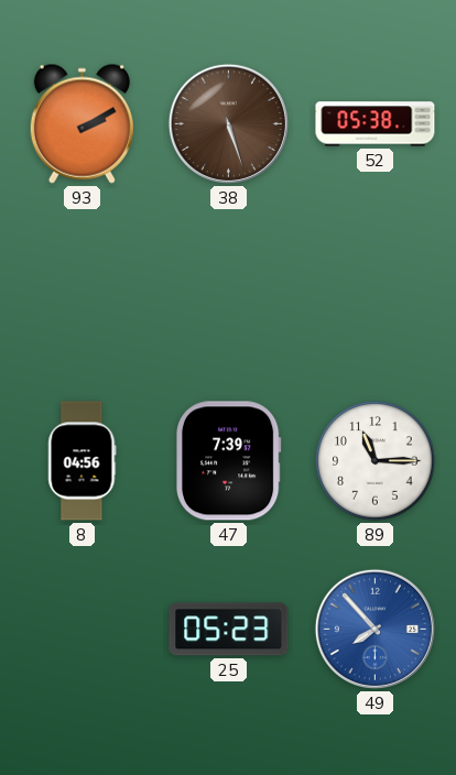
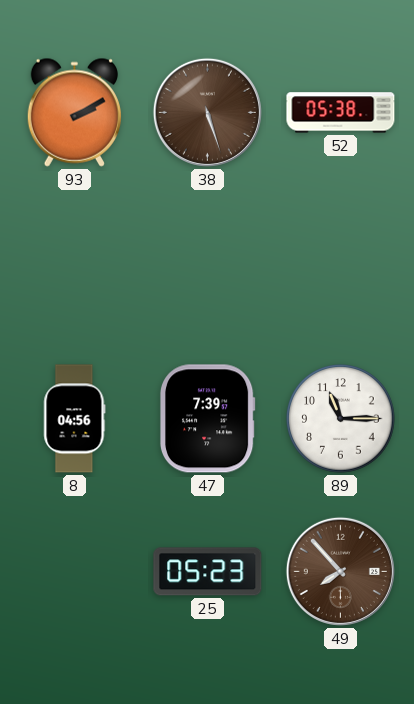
49 dial: blue -> brown
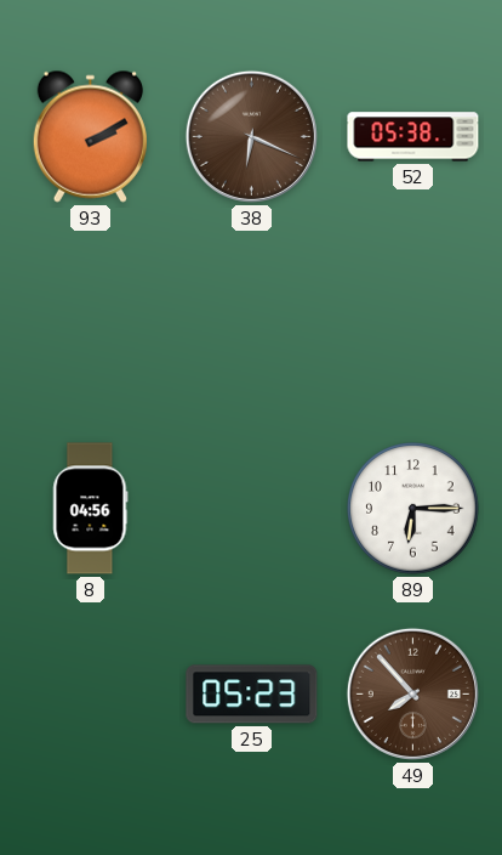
38: 5:27 -> 6:19
47: 7:39 -> none
89: 11:15 -> 6:15
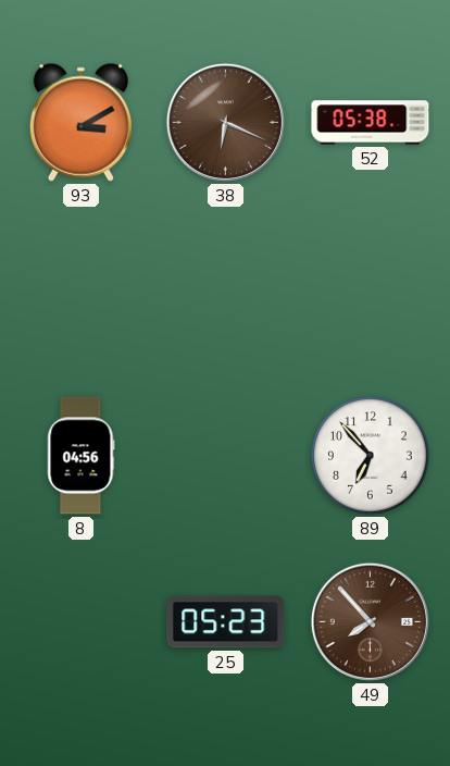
93: 2:10 -> 3:10
89: 6:15 -> 6:53
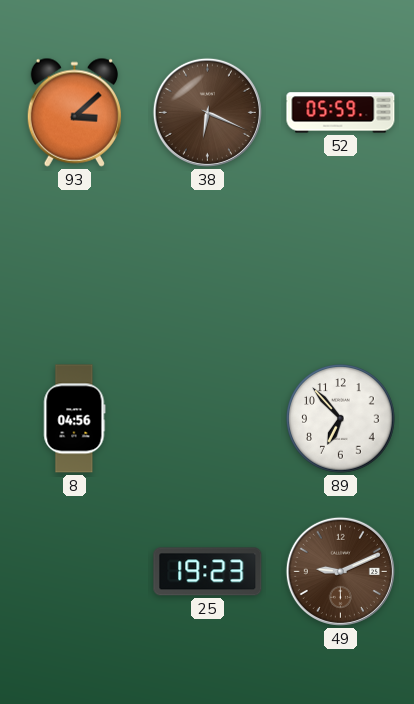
93: 3:10 -> 3:08
52: 05:38 -> 05:59
25: 05:23 -> 19:23
49: 7:53 -> 9:11
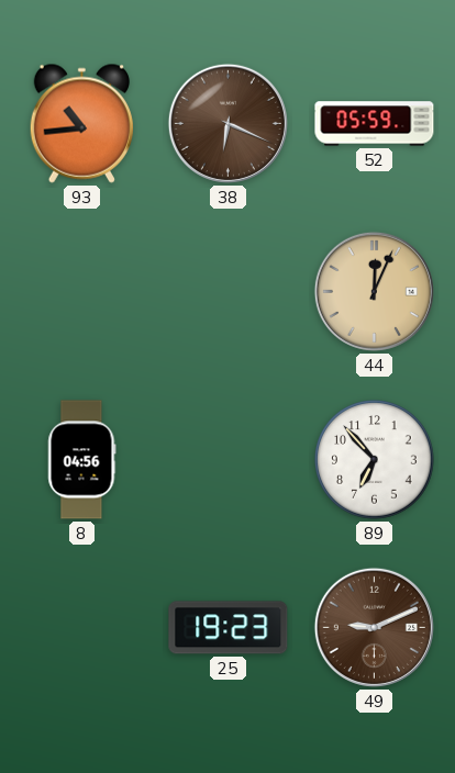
93: 3:08 -> 10:44
44: none -> 12:04
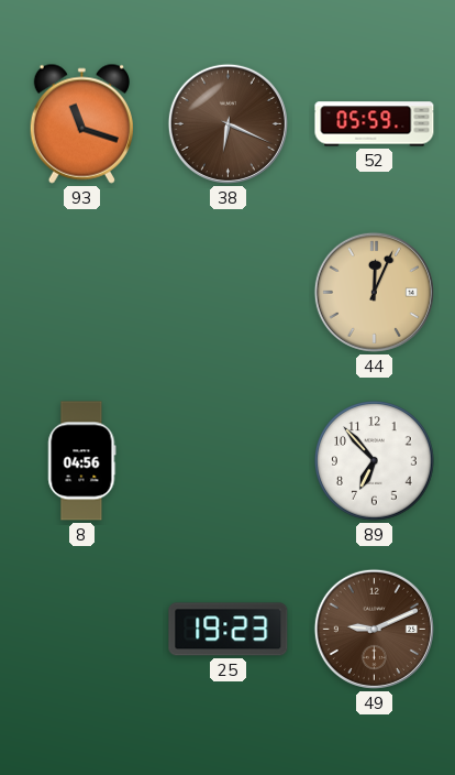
93: 10:44 -> 11:18
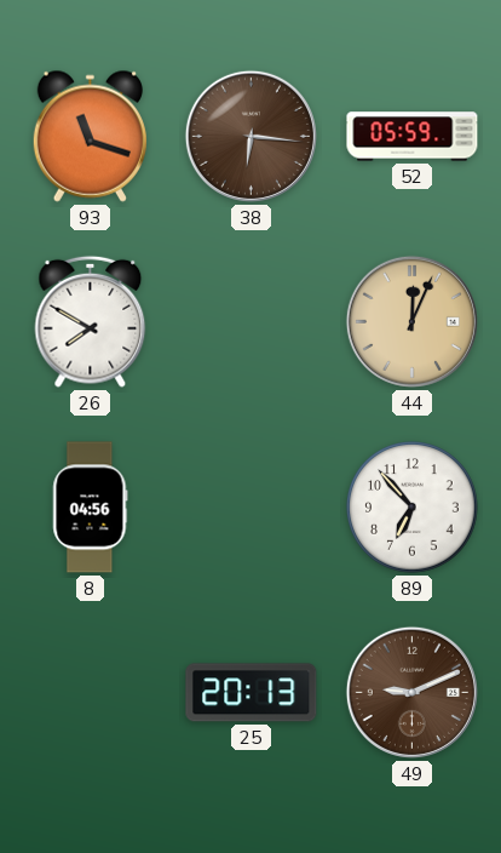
38: 6:19 -> 6:16
26: none -> 7:50
25: 19:23 -> 20:13
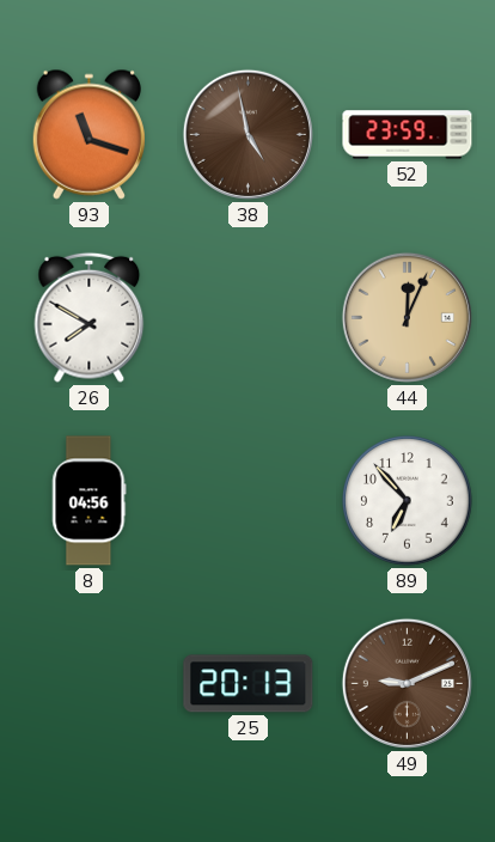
38: 6:16 -> 4:58
52: 05:59 -> 23:59
